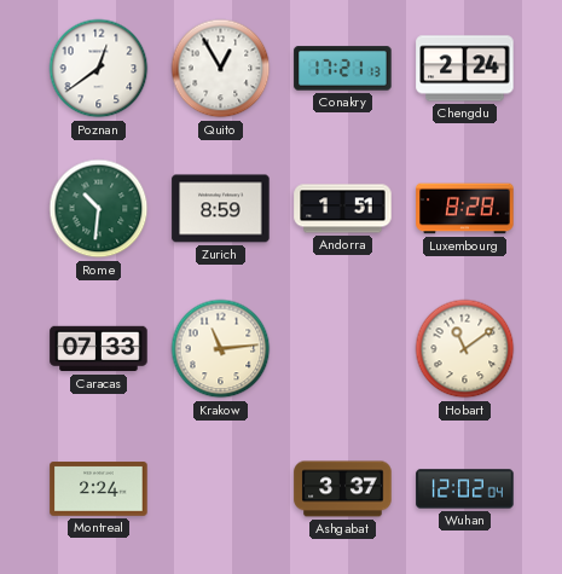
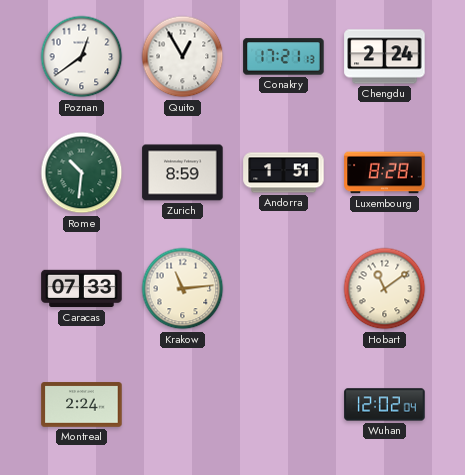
Ashgabat: 3:37 -> none
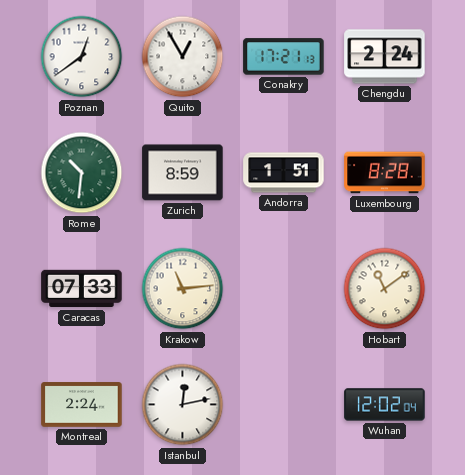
Istanbul: none -> 12:13
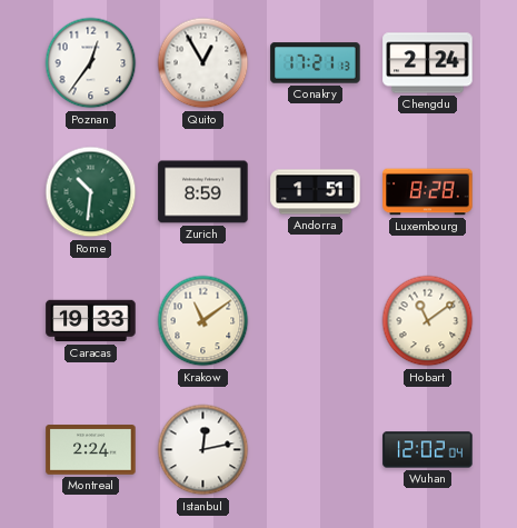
Poznan: 12:39 -> 12:36
Caracas: 07:33 -> 19:33
Krakow: 11:14 -> 11:09
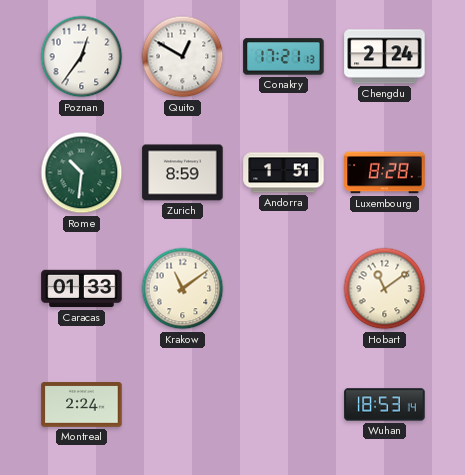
Quito: 12:55 -> 12:50
Caracas: 19:33 -> 01:33
Istanbul: 12:13 -> none
Wuhan: 12:02 -> 18:53
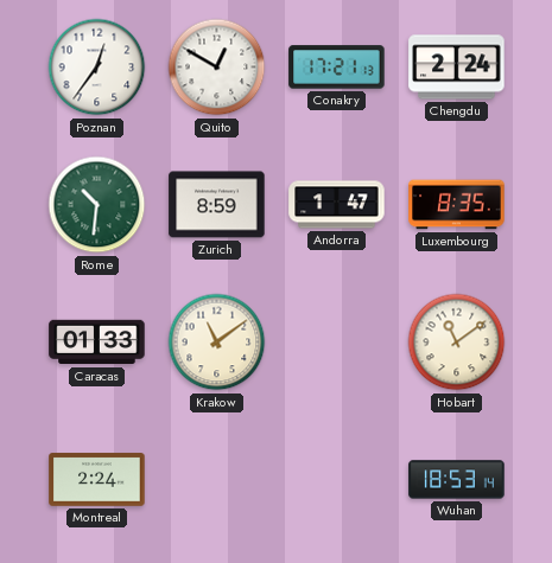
Andorra: 1:51 -> 1:47
Luxembourg: 8:28 -> 8:35
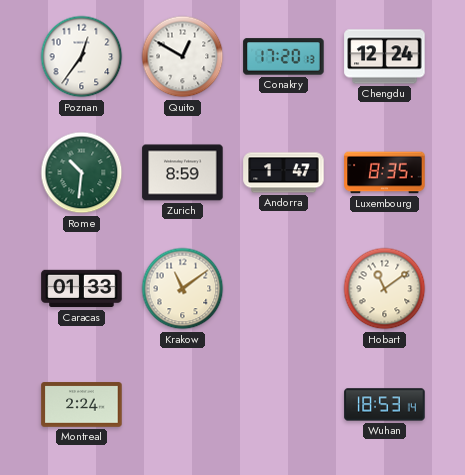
Conakry: 17:21 -> 17:20
Chengdu: 2:24 -> 12:24
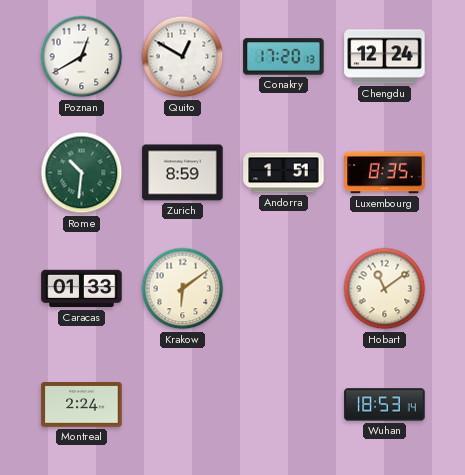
Poznan: 12:36 -> 12:40
Andorra: 1:47 -> 1:51
Krakow: 11:09 -> 6:09
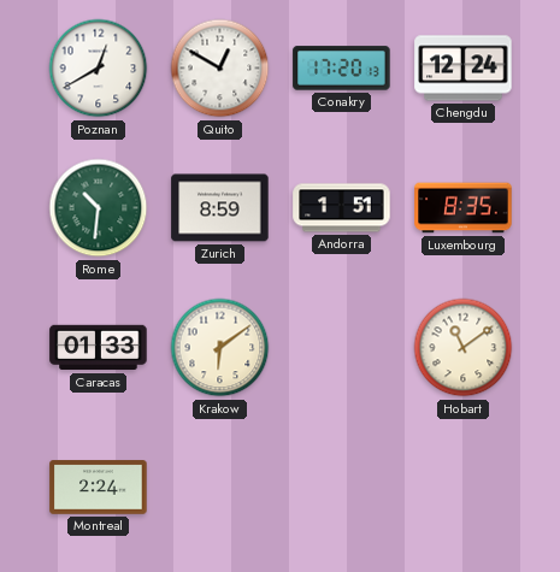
Wuhan: 18:53 -> none
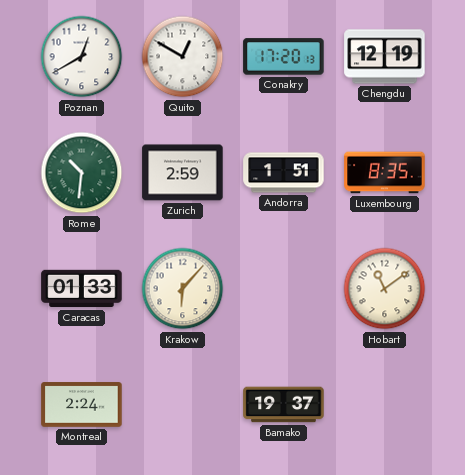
Chengdu: 12:24 -> 12:19
Zurich: 8:59 -> 2:59
Krakow: 6:09 -> 6:07
Bamako: none -> 19:37
